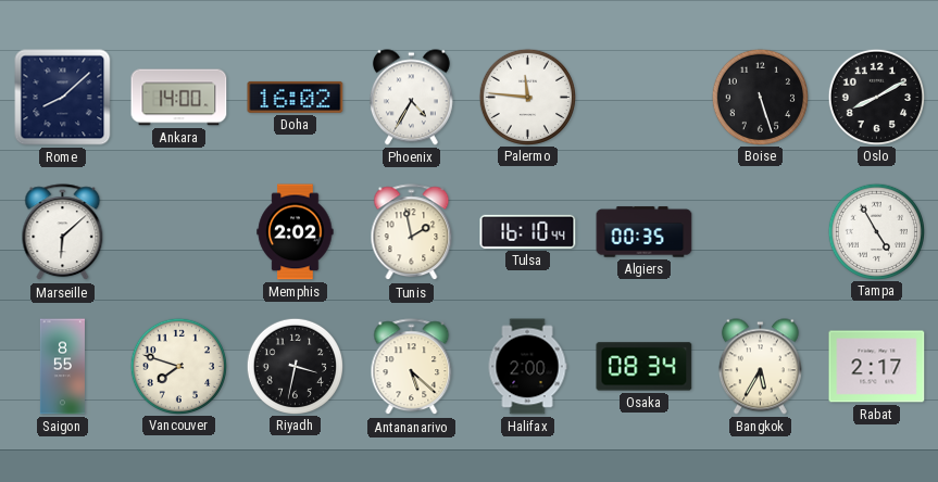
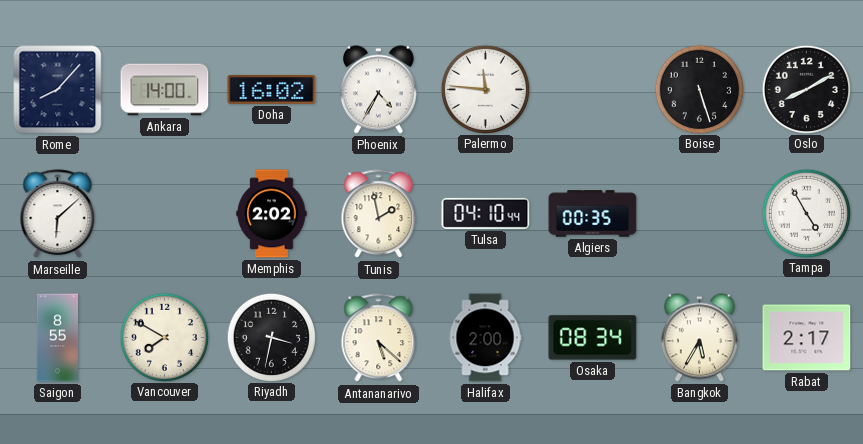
Rome: 8:08 -> 8:07
Tulsa: 16:10 -> 04:10
Vancouver: 7:48 -> 7:50
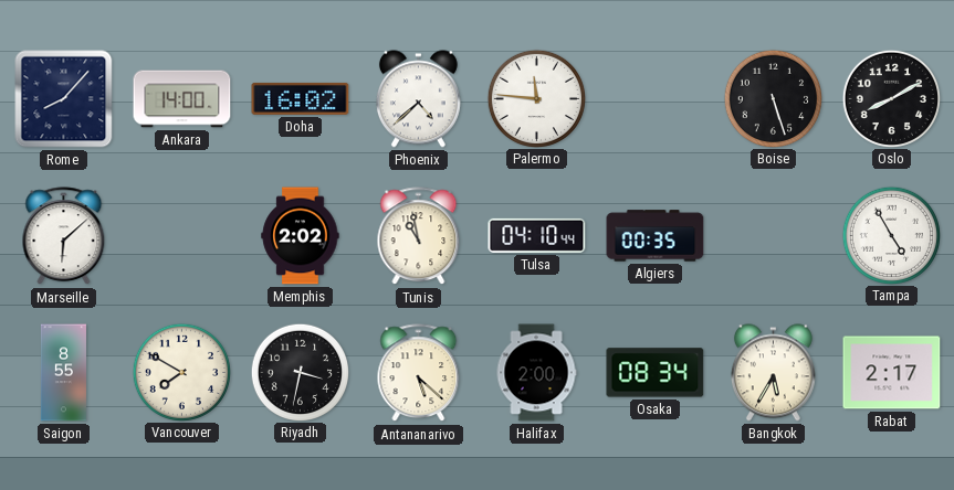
Phoenix: 4:35 -> 4:38
Tunis: 1:58 -> 10:58
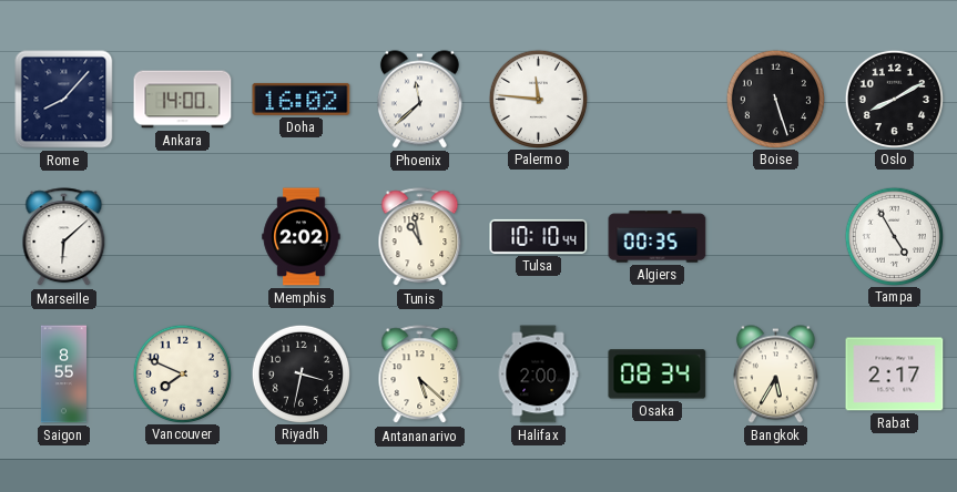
Phoenix: 4:38 -> 11:38
Tulsa: 04:10 -> 10:10
Vancouver: 7:50 -> 7:49
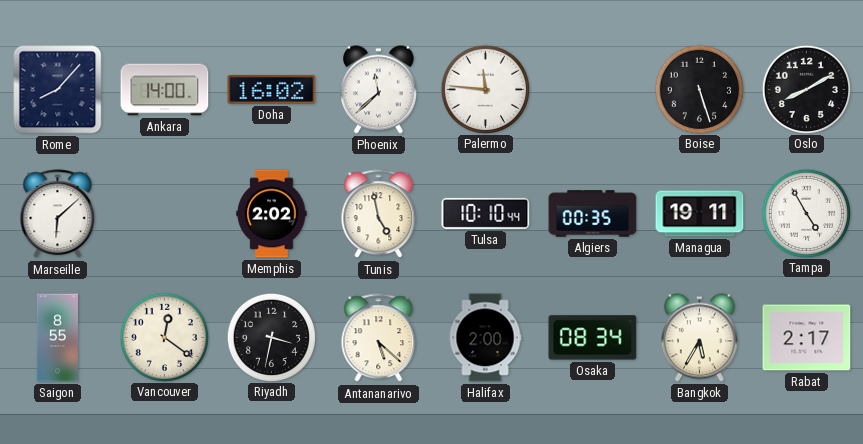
Tunis: 10:58 -> 4:58
Managua: none -> 19:11
Vancouver: 7:49 -> 12:21
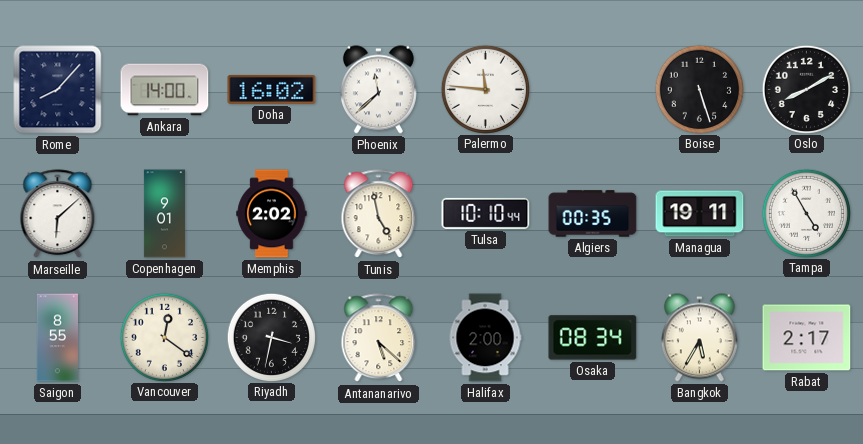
Copenhagen: none -> 9:01
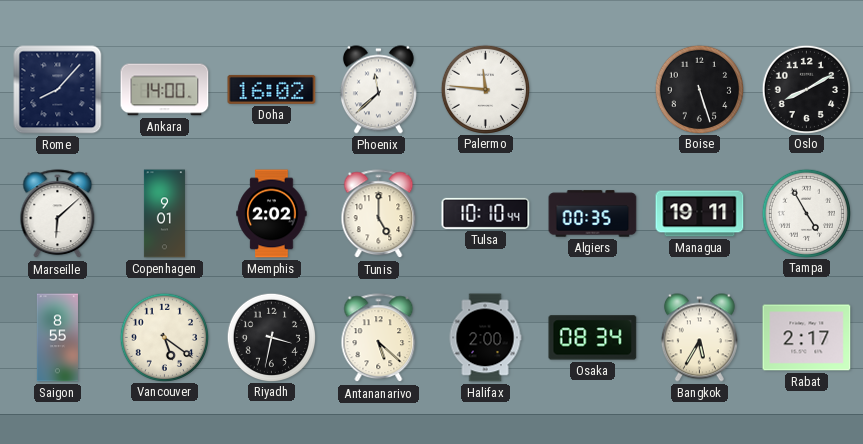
Tunis: 4:58 -> 5:00
Vancouver: 12:21 -> 5:21
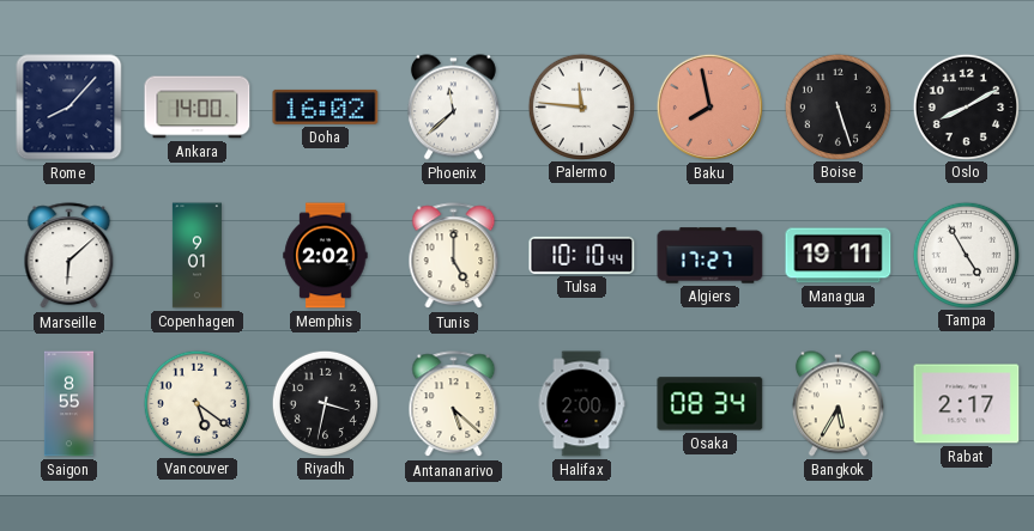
Baku: none -> 7:58
Algiers: 00:35 -> 17:27
